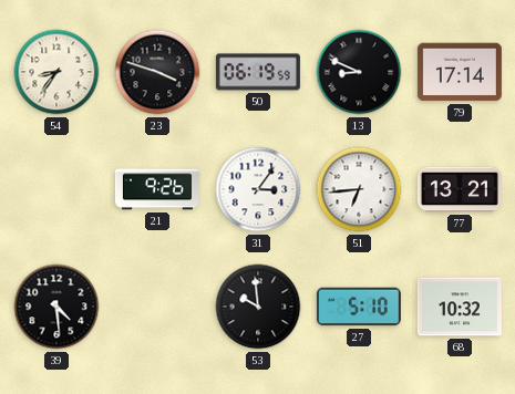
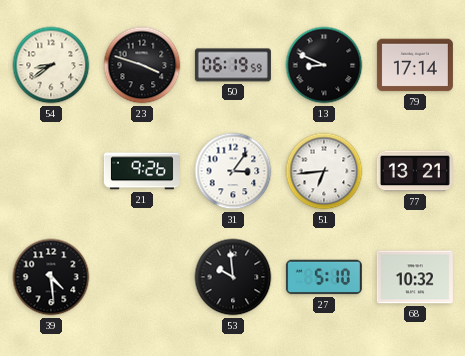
54: 8:36 -> 8:39
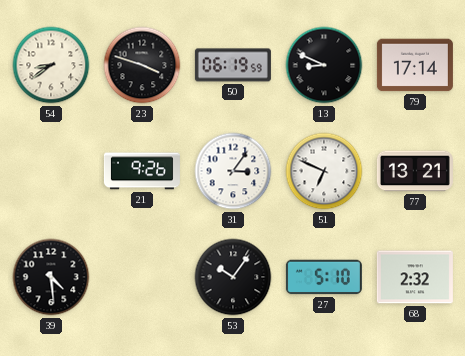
51: 6:44 -> 6:49
53: 9:59 -> 10:06
68: 10:32 -> 2:32
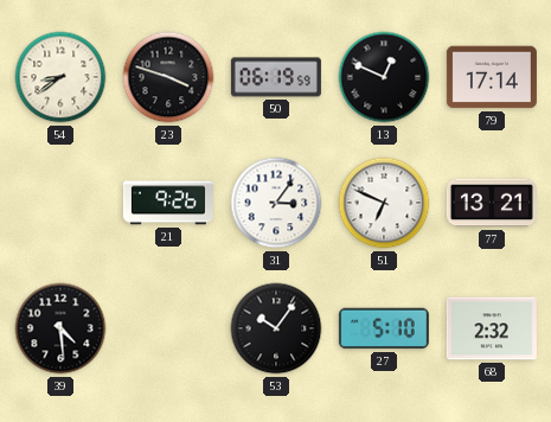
13: 8:49 -> 12:49
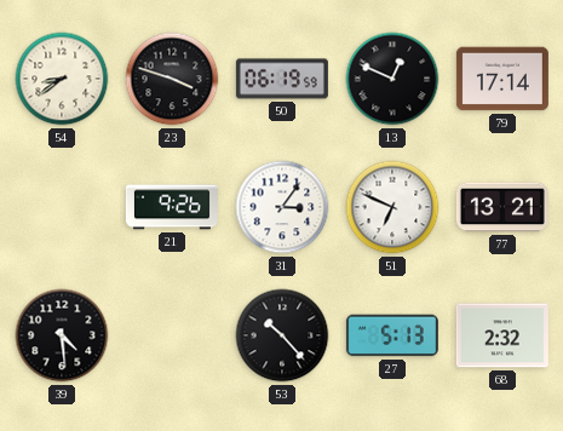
53: 10:06 -> 10:23
27: 5:10 -> 5:13
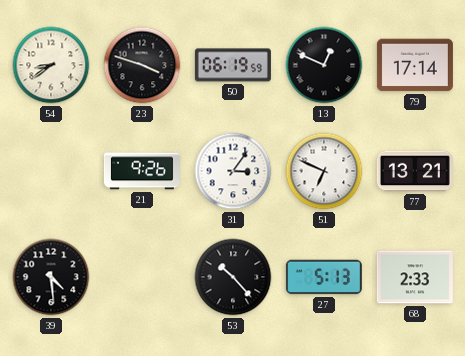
68: 2:32 -> 2:33
